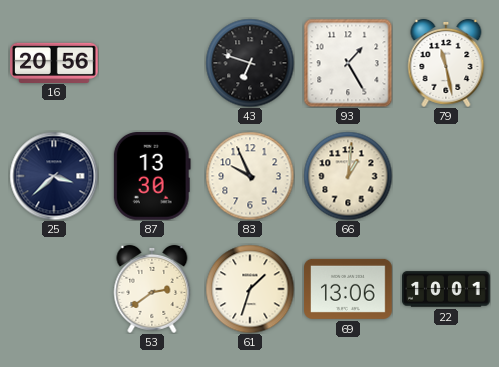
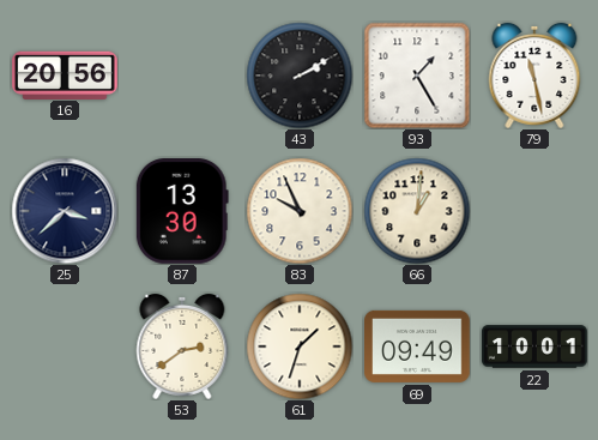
43: 6:48 -> 2:10
69: 13:06 -> 09:49
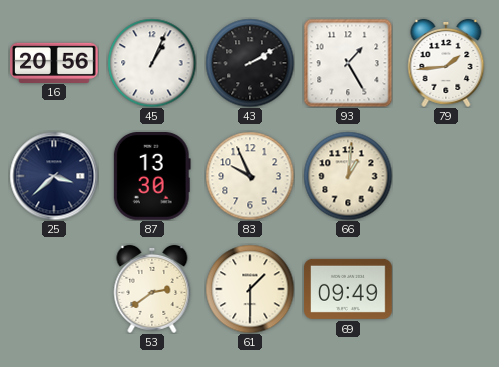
45: none -> 1:04
79: 11:28 -> 1:44
61: 1:33 -> 1:30
22: 10:01 -> none
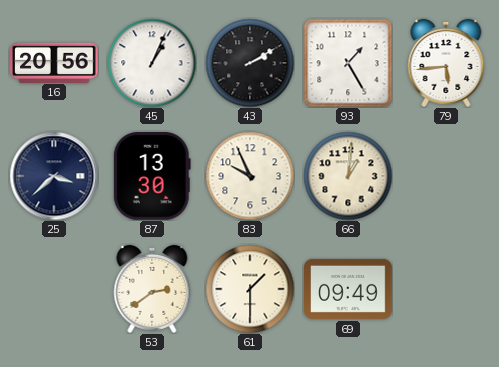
79: 1:44 -> 5:44
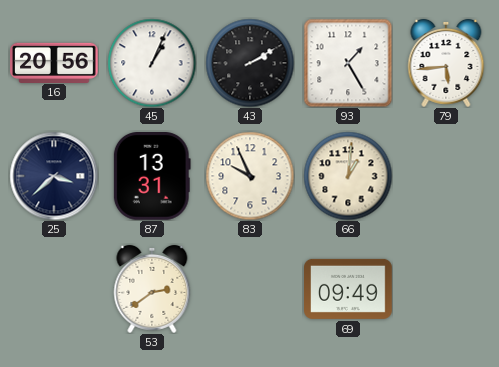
87: 13:30 -> 13:31
61: 1:30 -> none
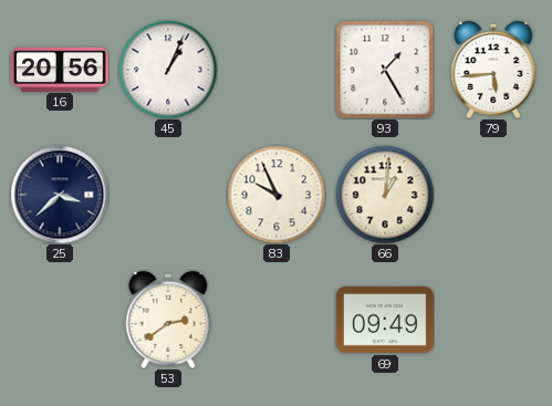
43: 2:10 -> none
87: 13:31 -> none
